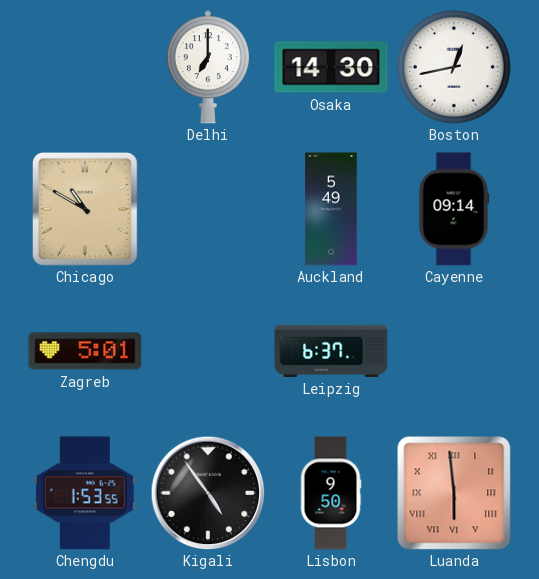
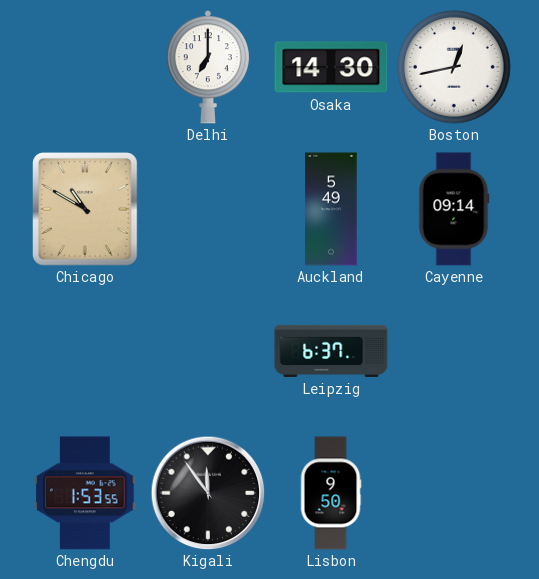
Zagreb: 5:01 -> none
Kigali: 4:54 -> 11:54
Luanda: 5:59 -> none
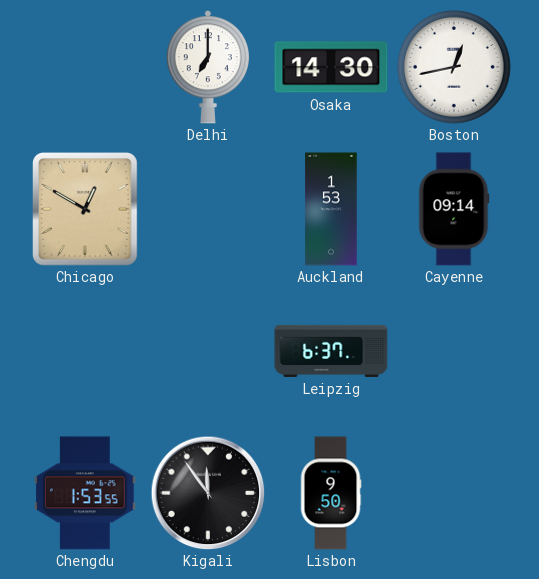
Chicago: 10:50 -> 12:50
Auckland: 5:49 -> 1:53
